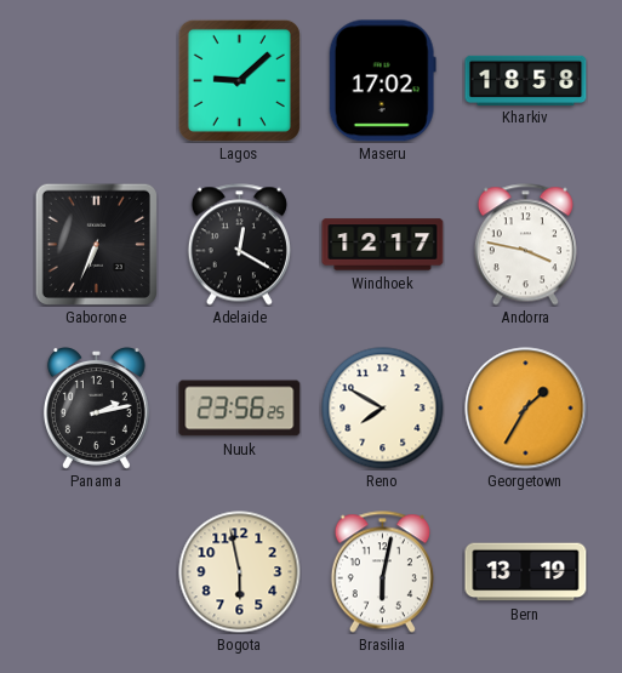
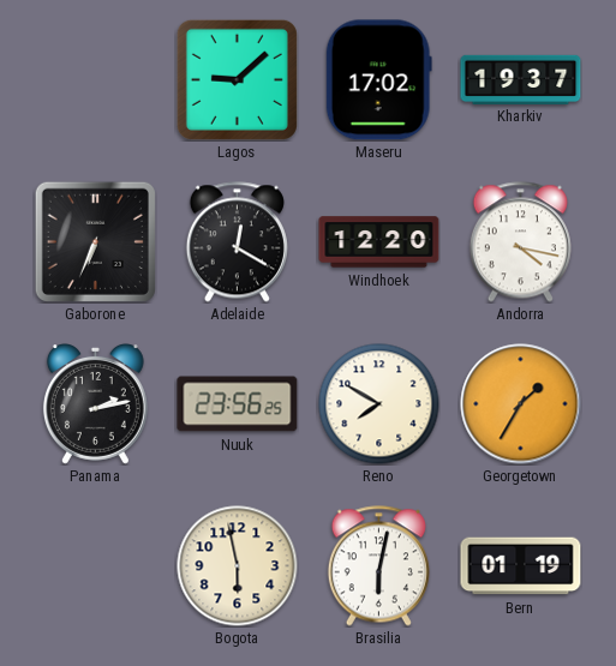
Kharkiv: 18:58 -> 19:37
Windhoek: 12:17 -> 12:20
Andorra: 3:47 -> 4:17
Bern: 13:19 -> 01:19
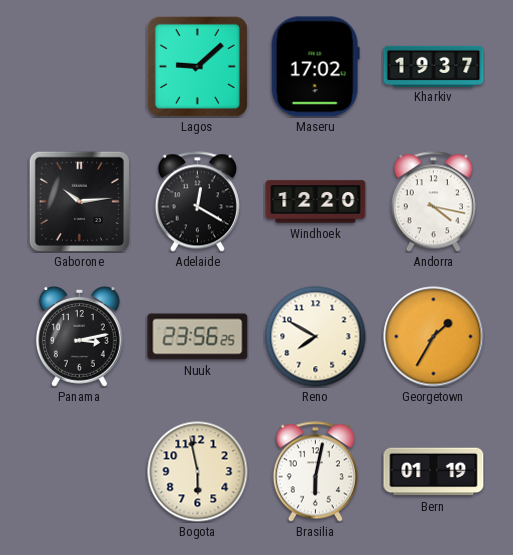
Gaborone: 6:34 -> 10:14
Panama: 2:13 -> 3:13
